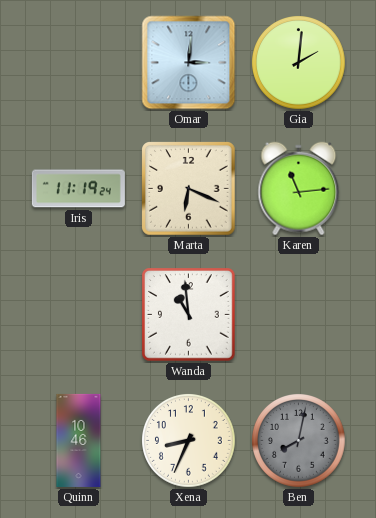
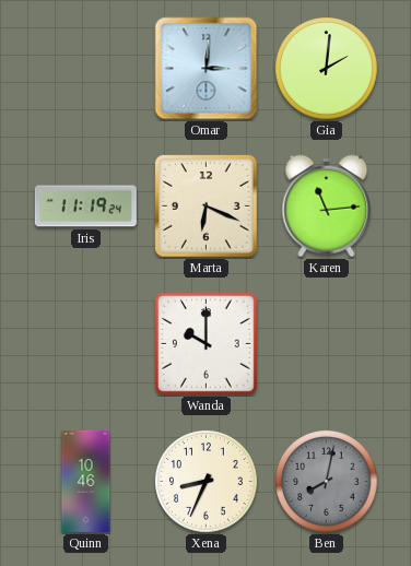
Wanda: 10:59 -> 10:00
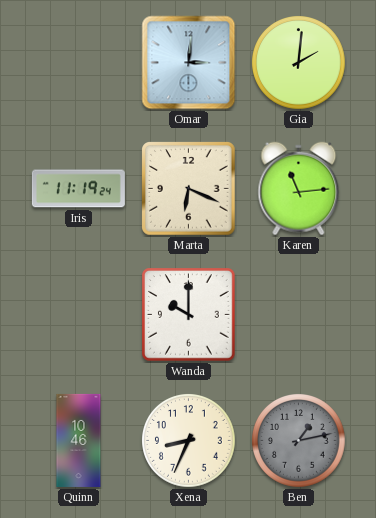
Ben: 8:02 -> 1:13
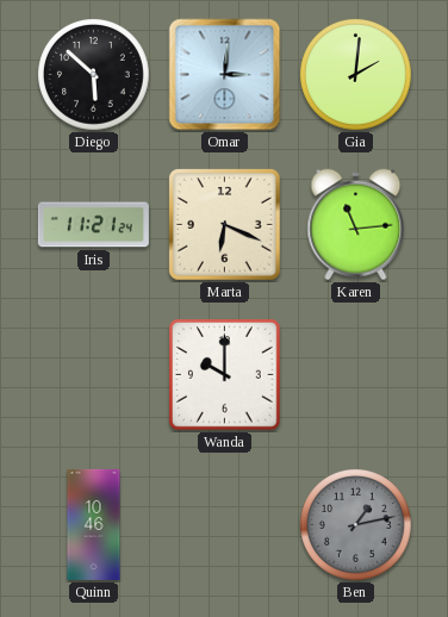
Diego: none -> 5:52
Iris: 11:19 -> 11:21
Xena: 8:34 -> none
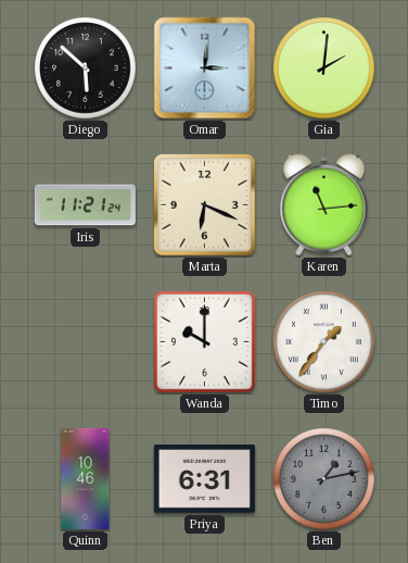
Timo: none -> 1:36
Priya: none -> 6:31
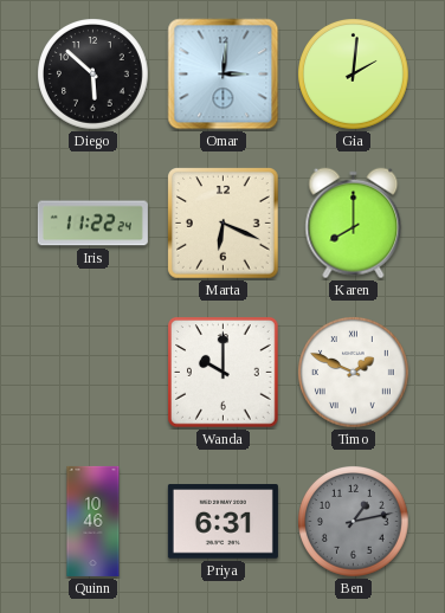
Iris: 11:21 -> 11:22
Karen: 11:14 -> 8:00
Timo: 1:36 -> 1:49
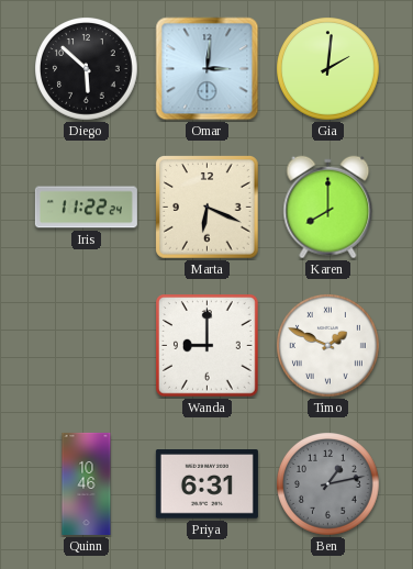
Wanda: 10:00 -> 9:00
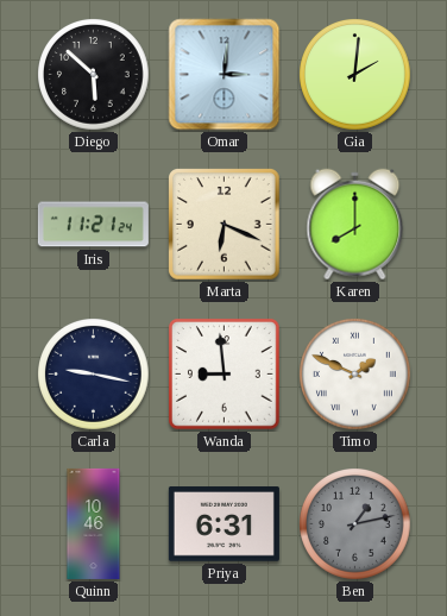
Iris: 11:22 -> 11:21
Carla: none -> 9:17
Wanda: 9:00 -> 8:59
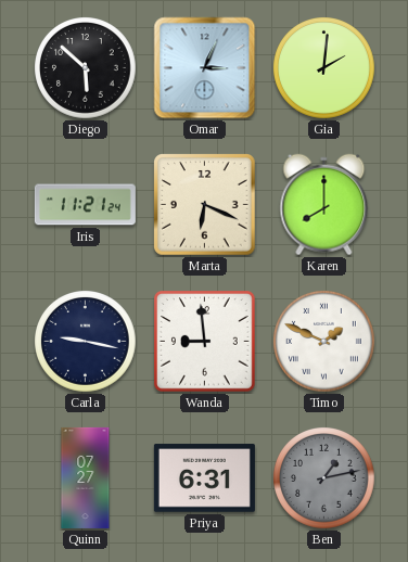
Omar: 3:01 -> 3:04
Quinn: 10:46 -> 07:27
